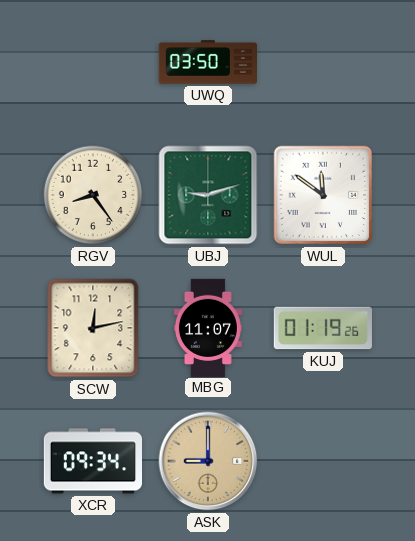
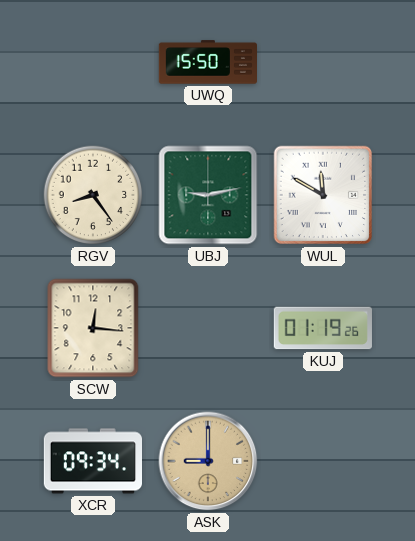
UWQ: 03:50 -> 15:50
UBJ: 9:12 -> 9:13
WUL: 11:51 -> 11:50
SCW: 12:13 -> 12:16
MBG: 11:07 -> none
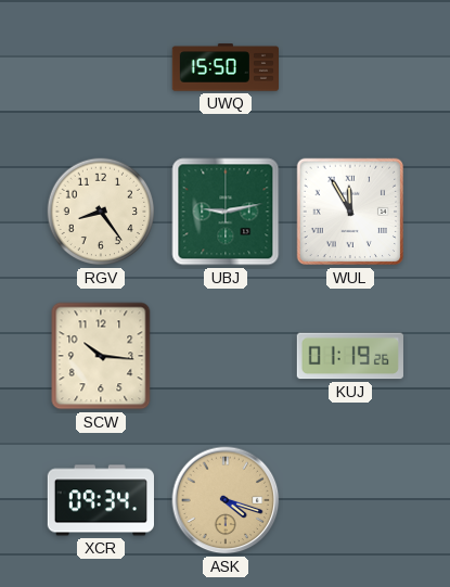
WUL: 11:50 -> 11:55
SCW: 12:16 -> 10:16
ASK: 9:00 -> 4:18
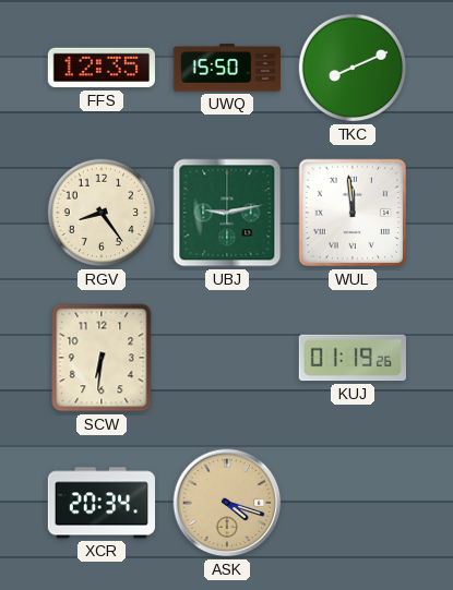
FFS: none -> 12:35
TKC: none -> 8:11
WUL: 11:55 -> 11:59
SCW: 10:16 -> 6:31
XCR: 09:34 -> 20:34
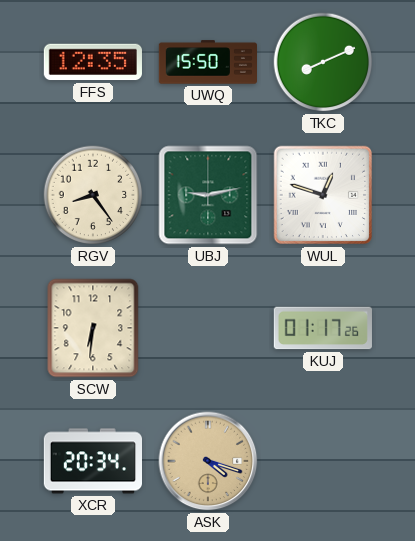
WUL: 11:59 -> 12:48
KUJ: 01:19 -> 01:17
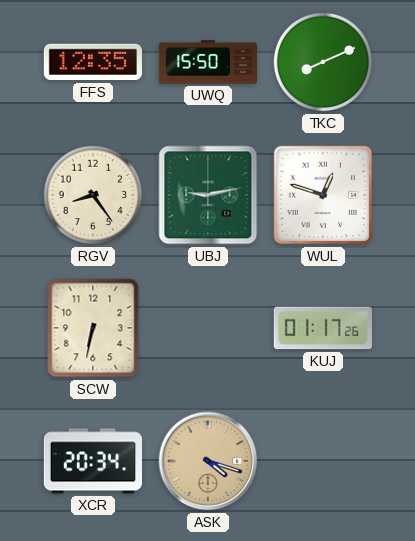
SCW: 6:31 -> 6:32
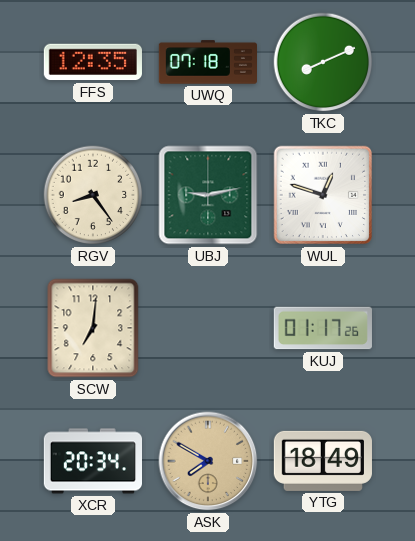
UWQ: 15:50 -> 07:18
SCW: 6:32 -> 7:01
ASK: 4:18 -> 7:50
YTG: none -> 18:49
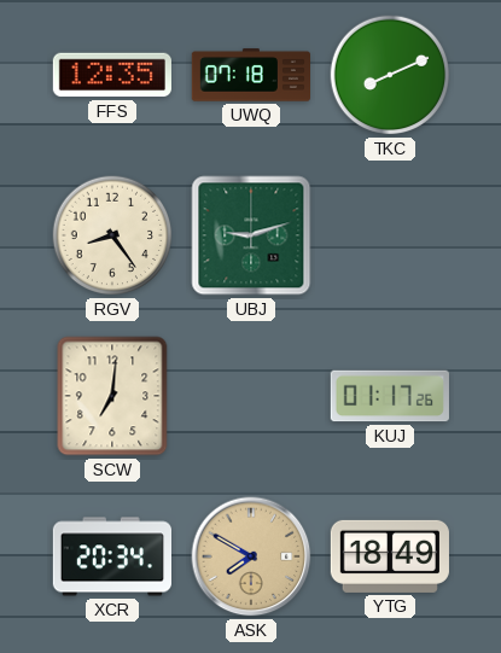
UBJ: 9:13 -> 9:12
WUL: 12:48 -> none
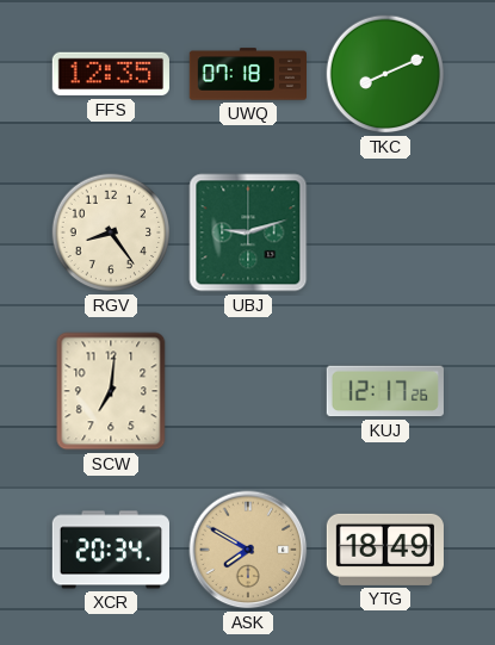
KUJ: 01:17 -> 12:17
